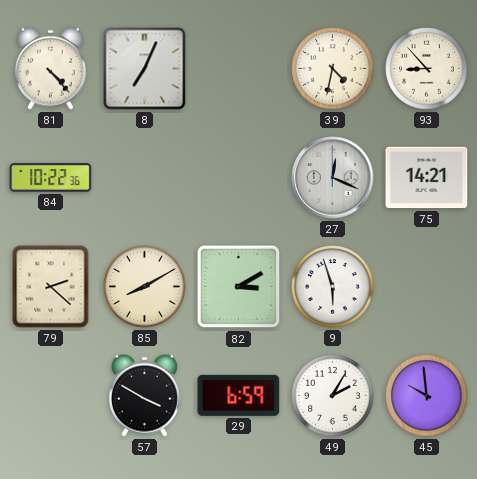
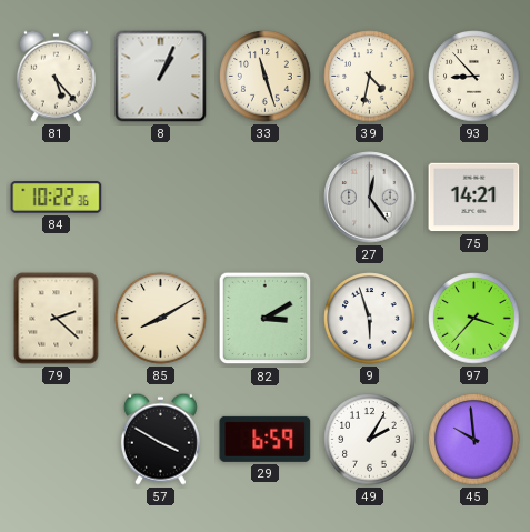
81: 4:23 -> 5:23
8: 7:04 -> 1:04
33: none -> 11:27
27: 12:19 -> 12:24
97: none -> 3:37
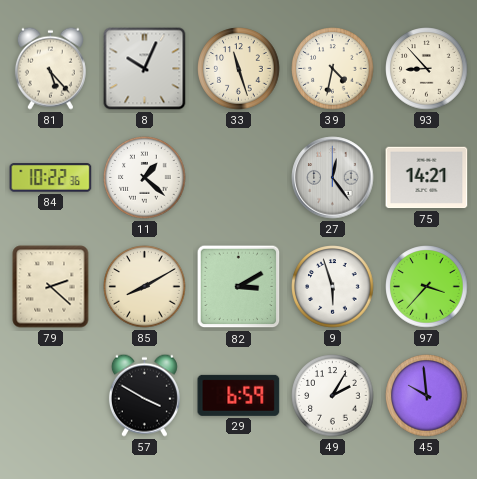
8: 1:04 -> 10:04
11: none -> 1:22
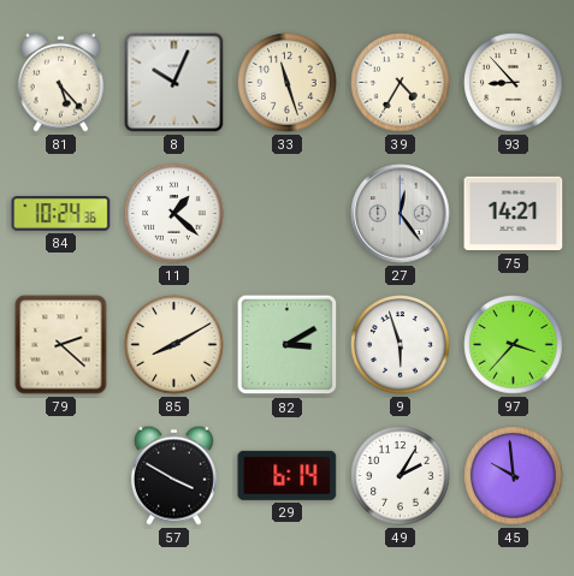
39: 4:32 -> 4:35
84: 10:22 -> 10:24
29: 6:59 -> 6:14
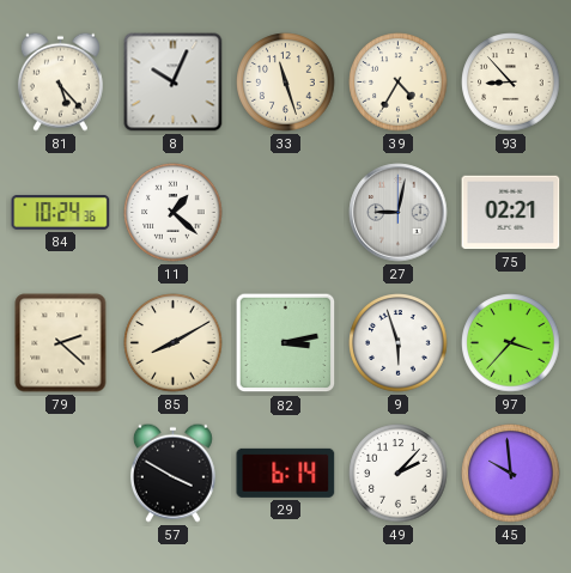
27: 12:24 -> 9:02
75: 14:21 -> 02:21
82: 3:10 -> 3:13
49: 2:05 -> 2:07
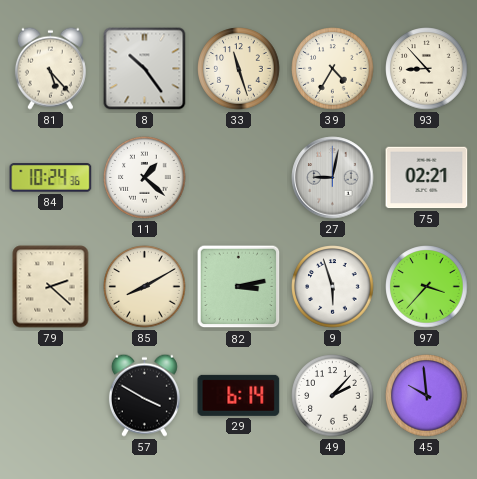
8: 10:04 -> 10:24
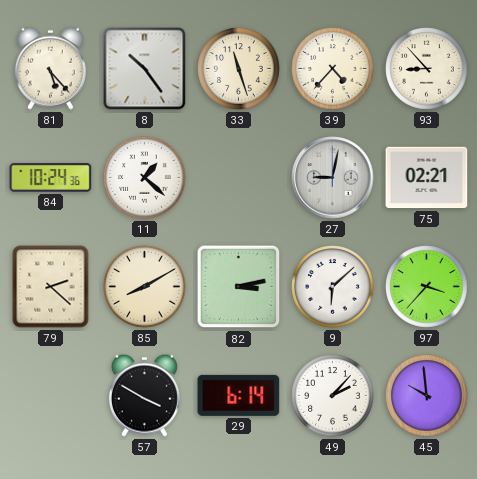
39: 4:35 -> 4:37
9: 5:57 -> 6:08
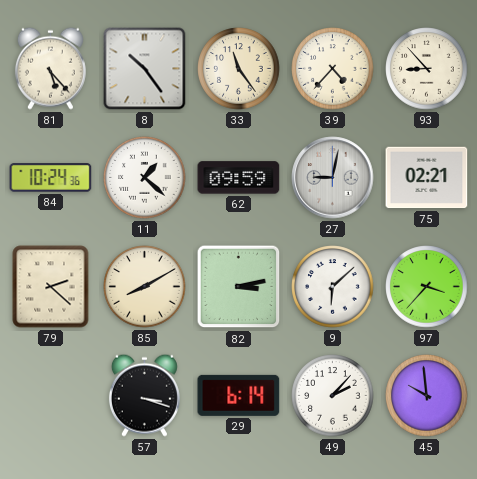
33: 11:27 -> 11:24
62: none -> 09:59
57: 3:50 -> 3:18
